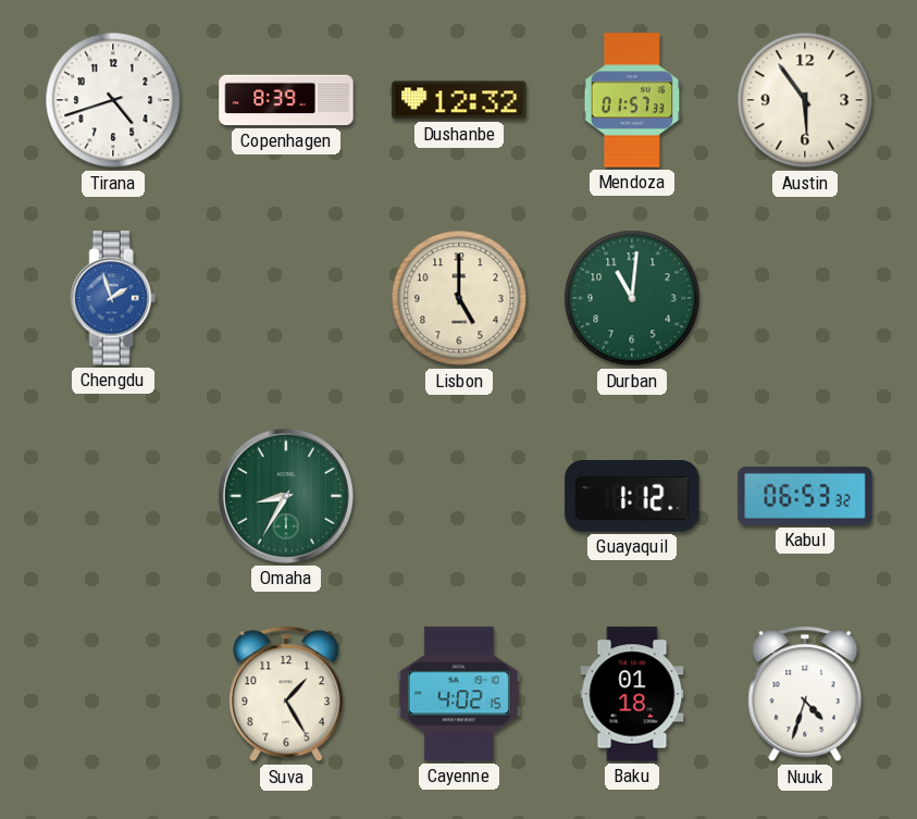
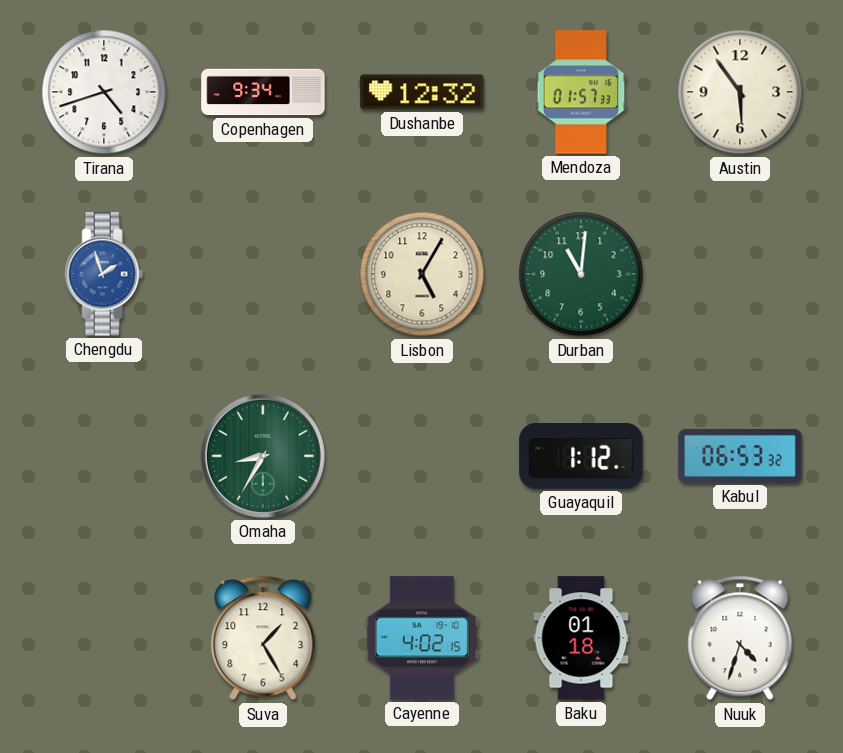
Copenhagen: 8:39 -> 9:34
Lisbon: 5:00 -> 5:05
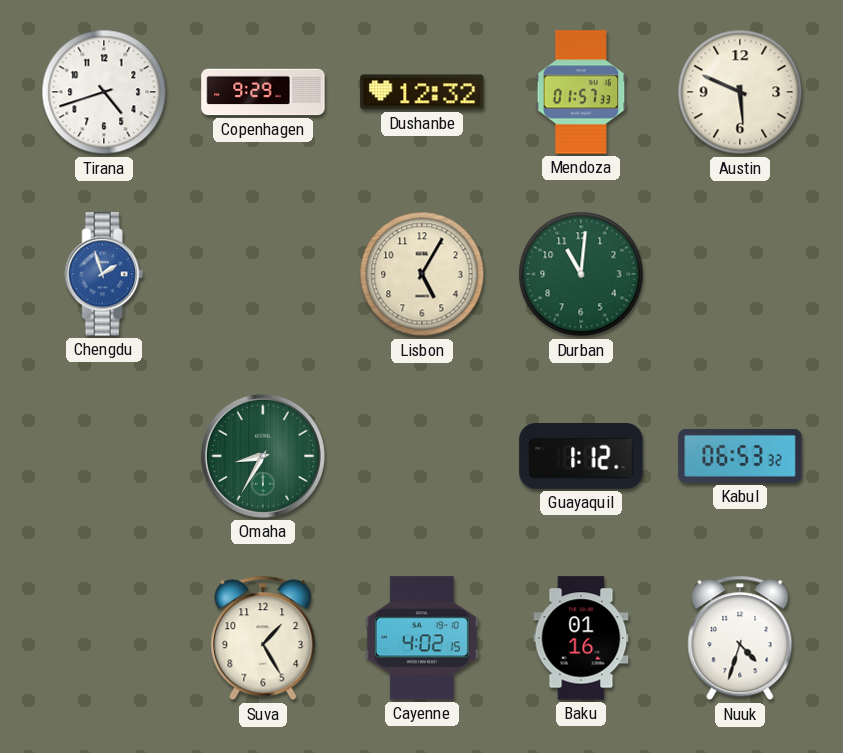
Copenhagen: 9:34 -> 9:29
Austin: 5:54 -> 5:49
Baku: 01:18 -> 01:16
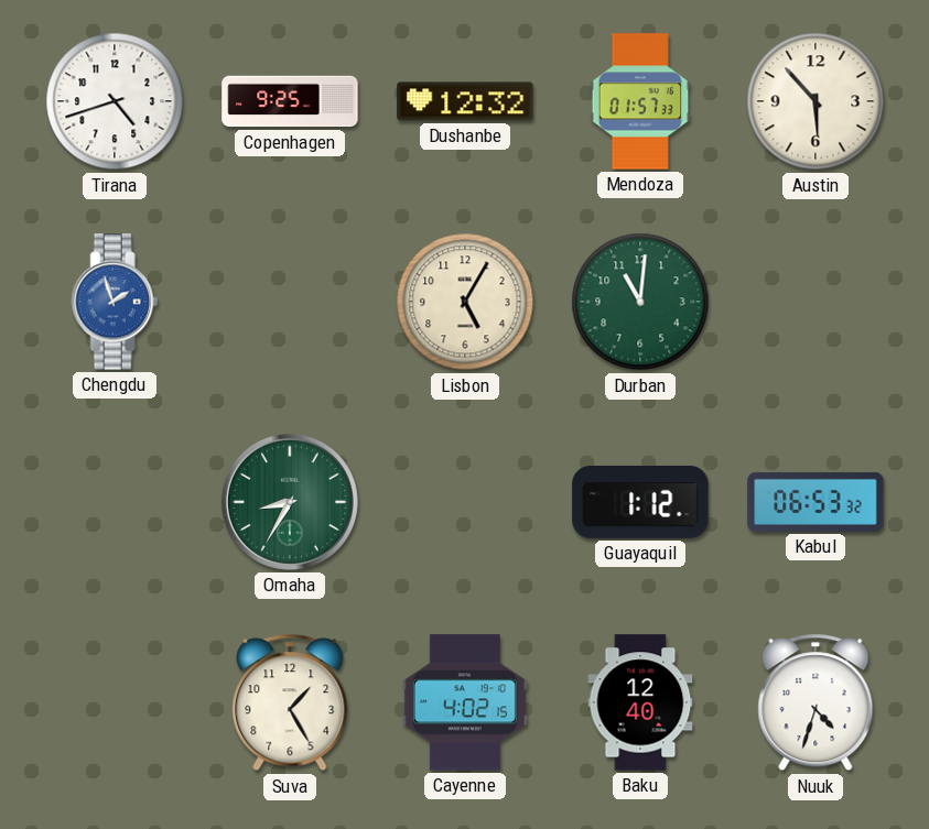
Copenhagen: 9:29 -> 9:25
Austin: 5:49 -> 5:53
Baku: 01:16 -> 12:40
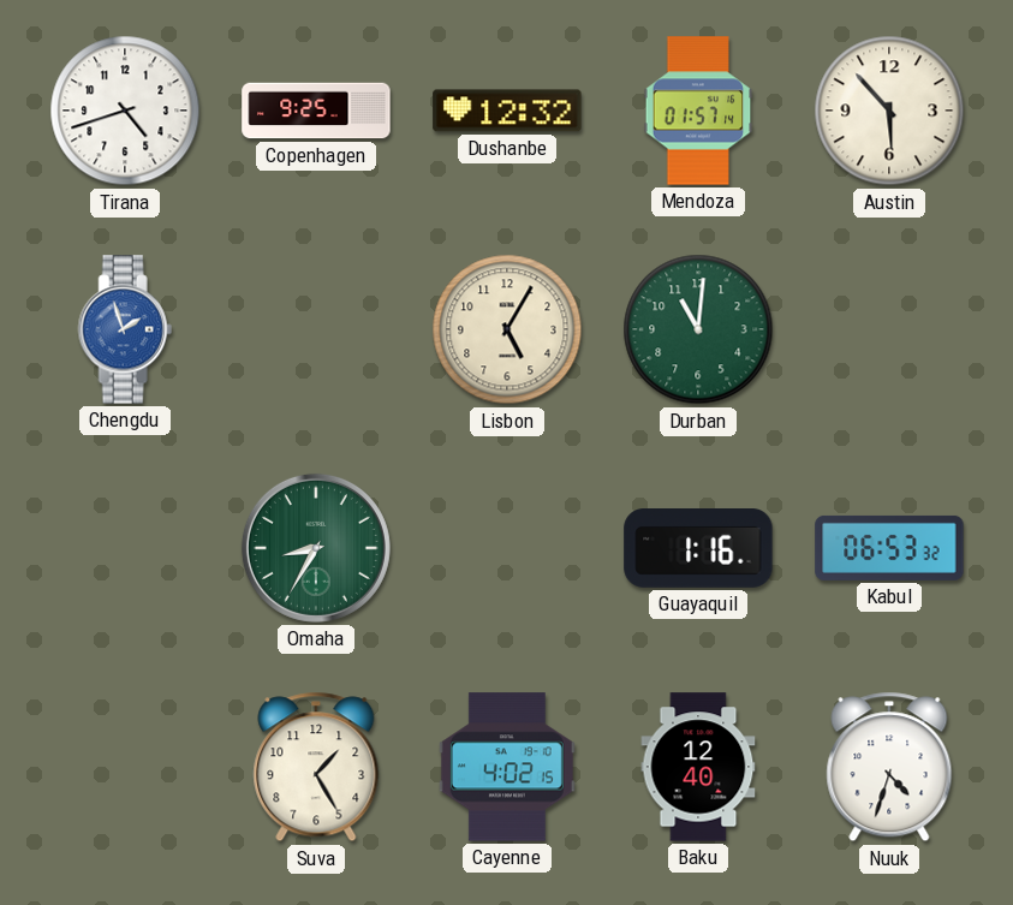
Mendoza: 01:57:33 -> 01:57:14
Guayaquil: 1:12 -> 1:16
